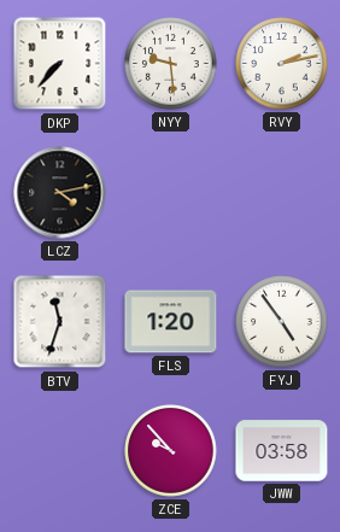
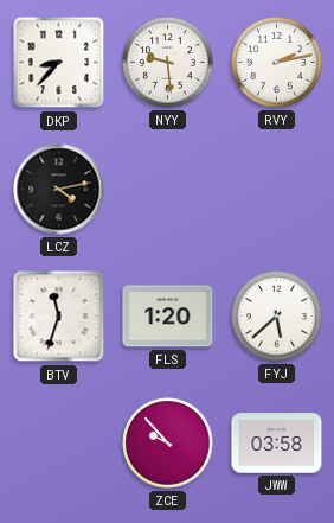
DKP: 7:37 -> 8:37
FYJ: 4:54 -> 5:38
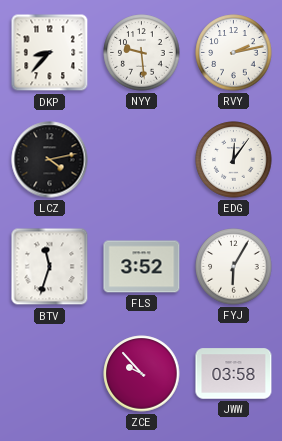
EDG: none -> 12:06
FLS: 1:20 -> 3:52
FYJ: 5:38 -> 6:05
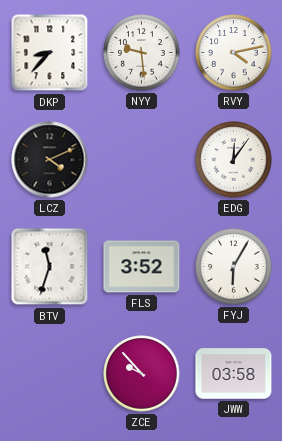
RVY: 2:13 -> 4:13
LCZ: 4:13 -> 4:11
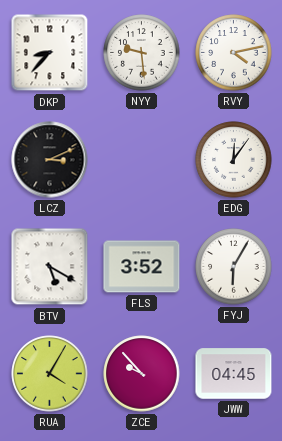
LCZ: 4:11 -> 3:11
BTV: 11:33 -> 5:20
RUA: none -> 4:05
JWW: 03:58 -> 04:45
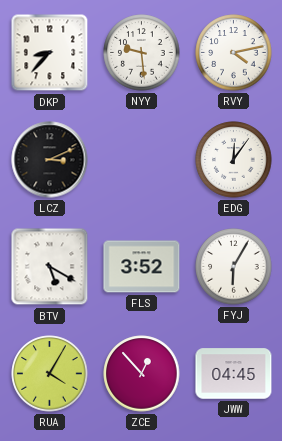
ZCE: 9:53 -> 12:53
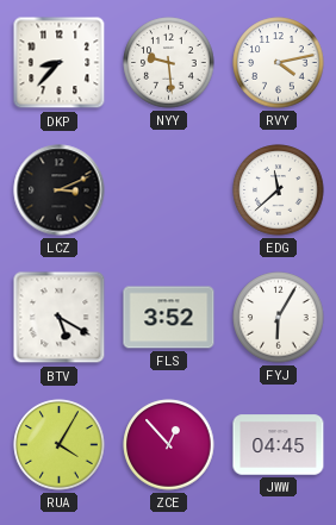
EDG: 12:06 -> 11:38
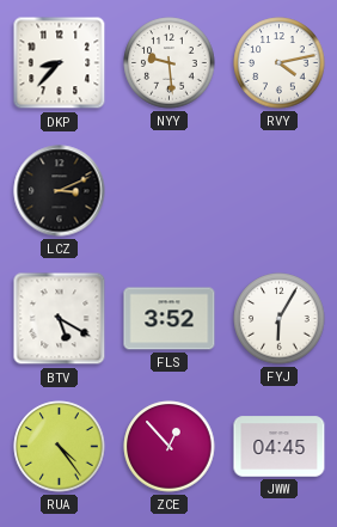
EDG: 11:38 -> none
RUA: 4:05 -> 4:24
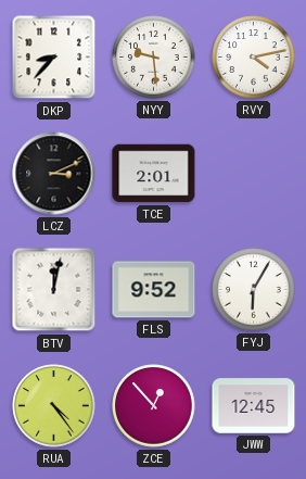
TCE: none -> 2:01
BTV: 5:20 -> 12:02
FLS: 3:52 -> 9:52
JWW: 04:45 -> 12:45
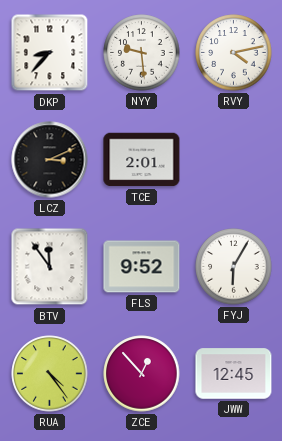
BTV: 12:02 -> 11:54
